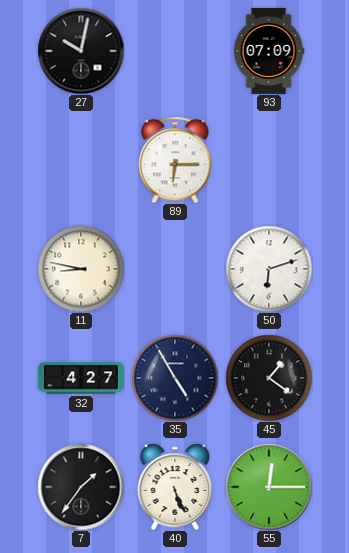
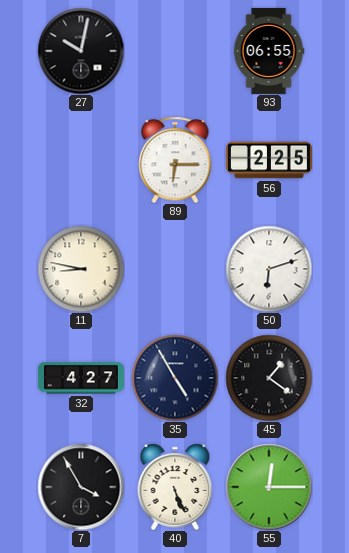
93: 07:09 -> 06:55
56: none -> 2:25
7: 1:36 -> 3:55
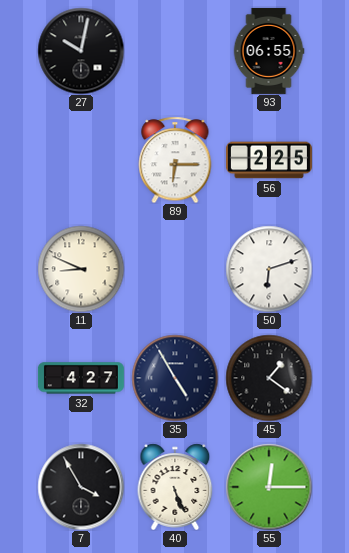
11: 8:47 -> 8:49
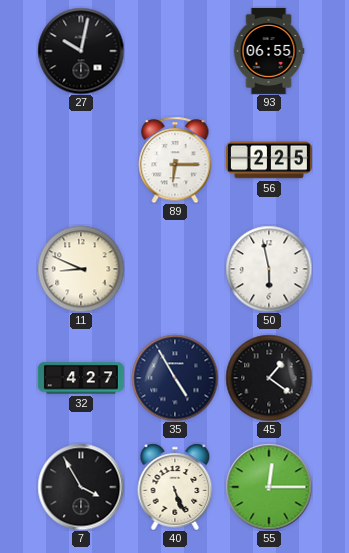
50: 6:12 -> 5:58
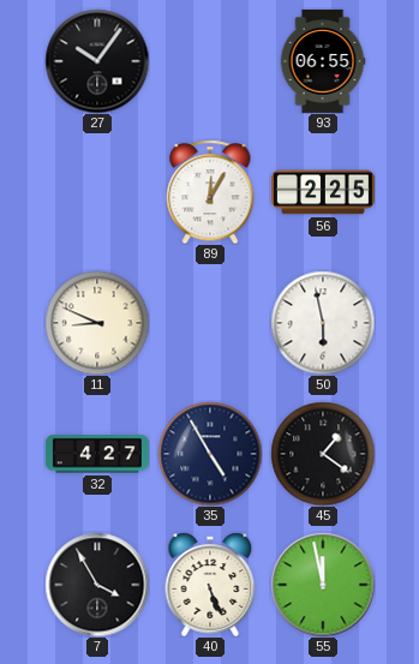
27: 10:02 -> 10:06
89: 6:15 -> 12:05
55: 12:15 -> 11:58
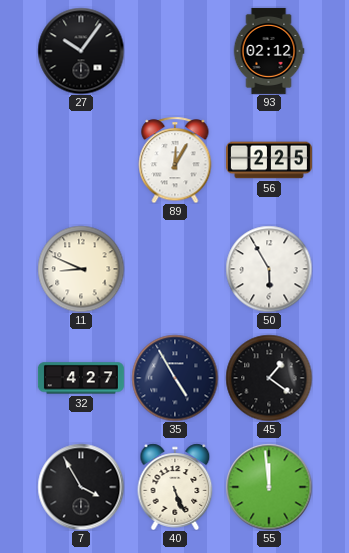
93: 06:55 -> 02:12
50: 5:58 -> 5:55
55: 11:58 -> 11:59
